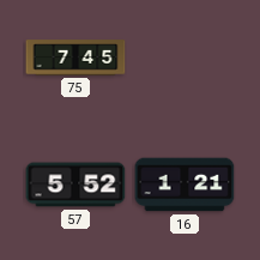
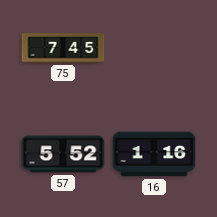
16: 1:21 -> 1:16
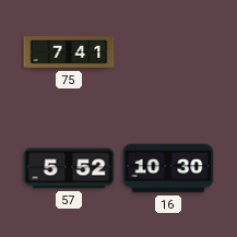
75: 7:45 -> 7:41
16: 1:16 -> 10:30
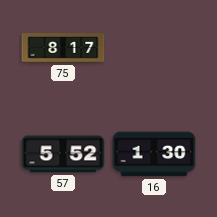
75: 7:41 -> 8:17
16: 10:30 -> 1:30
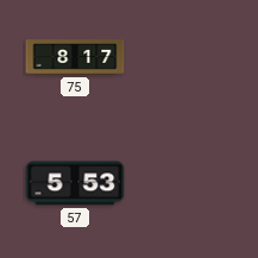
57: 5:52 -> 5:53
16: 1:30 -> none
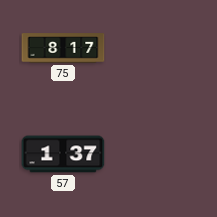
57: 5:53 -> 1:37
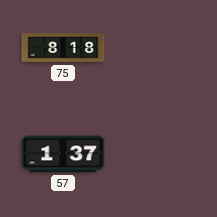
75: 8:17 -> 8:18
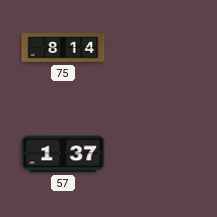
75: 8:18 -> 8:14
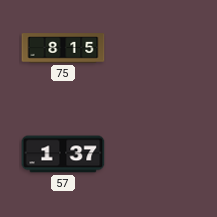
75: 8:14 -> 8:15
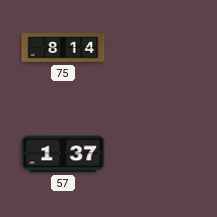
75: 8:15 -> 8:14
